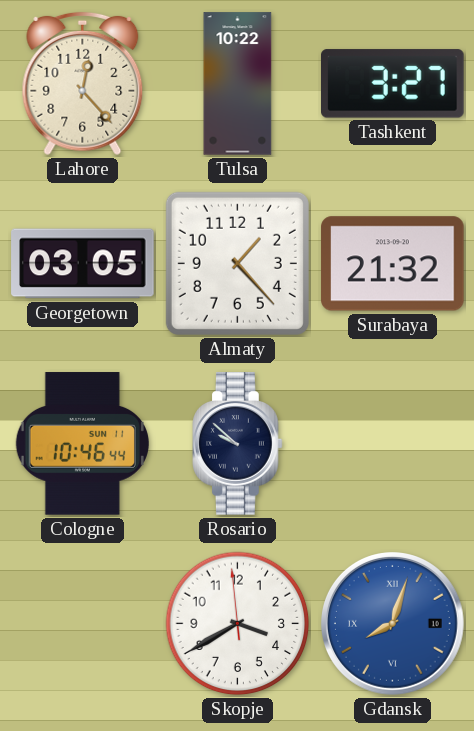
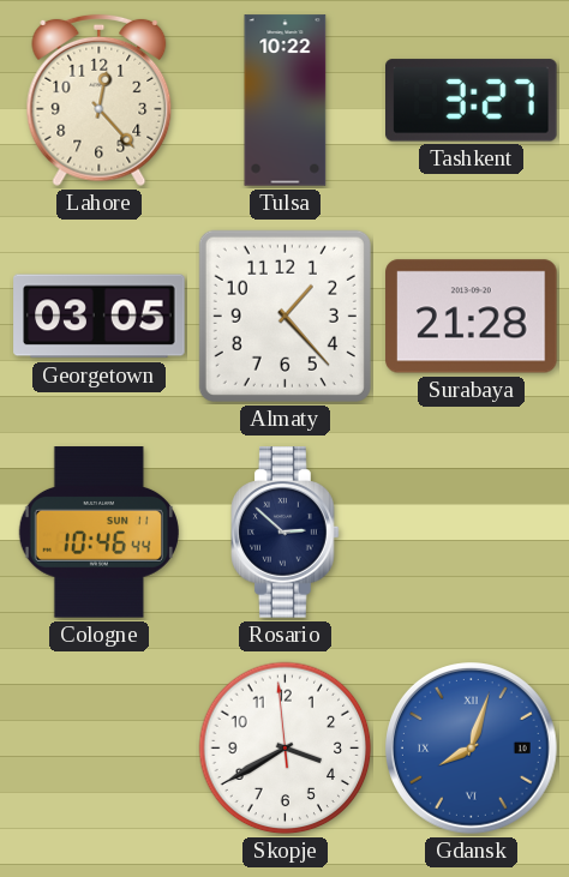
Surabaya: 21:32 -> 21:28
Rosario: 9:52 -> 2:52
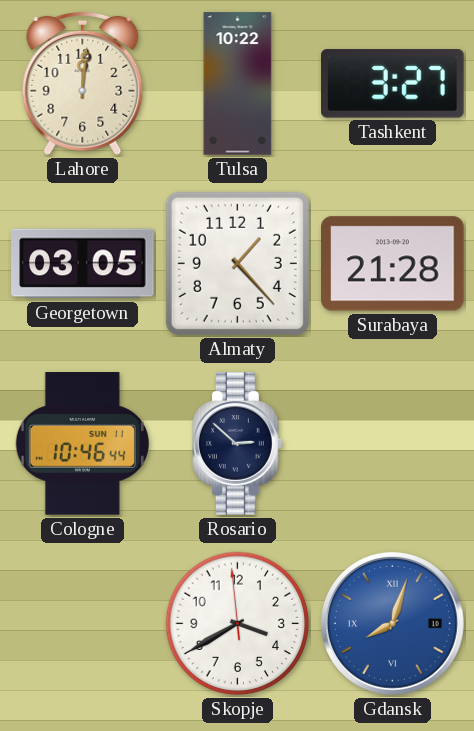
Lahore: 12:23 -> 12:01
